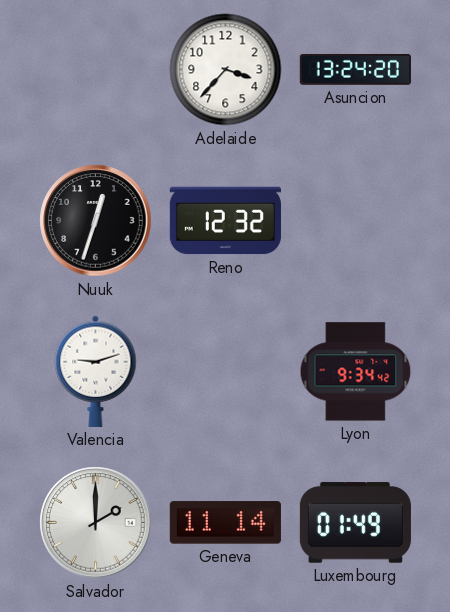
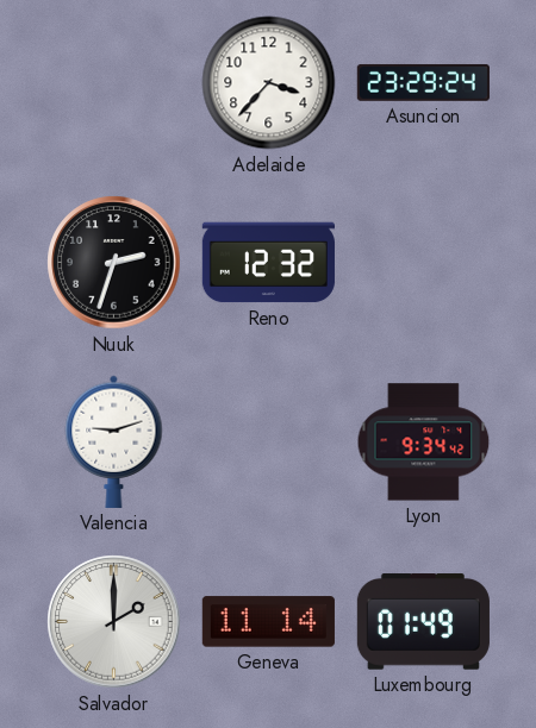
Asuncion: 13:24 -> 23:29
Nuuk: 12:33 -> 2:33
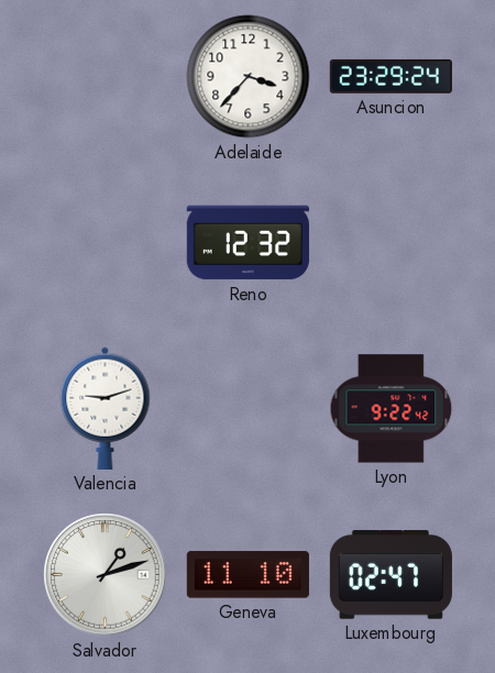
Nuuk: 2:33 -> none
Lyon: 9:34 -> 9:22
Salvador: 2:00 -> 1:12
Geneva: 11:14 -> 11:10
Luxembourg: 01:49 -> 02:47
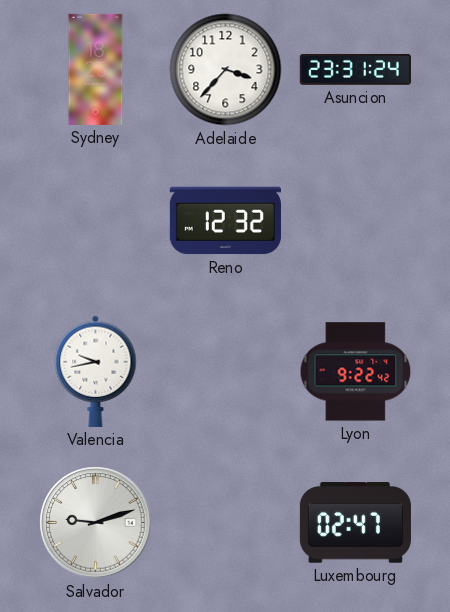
Sydney: none -> 18:25
Asuncion: 23:29 -> 23:31
Valencia: 9:12 -> 9:43
Salvador: 1:12 -> 9:12
Geneva: 11:10 -> none
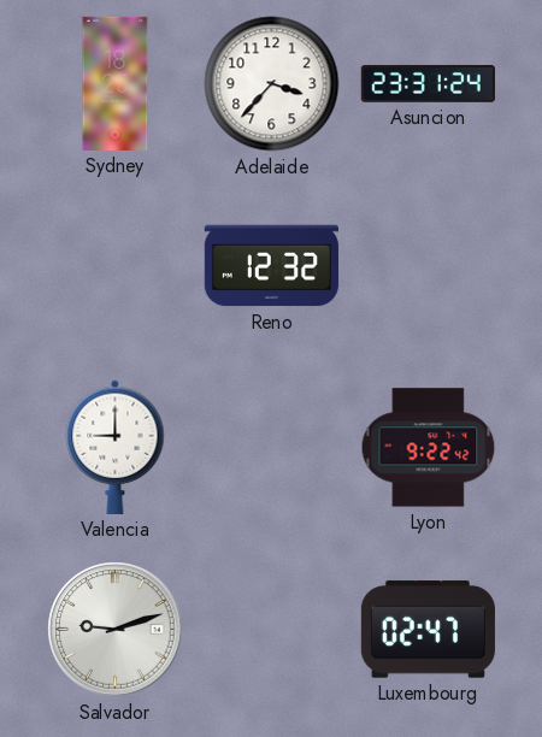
Valencia: 9:43 -> 9:00
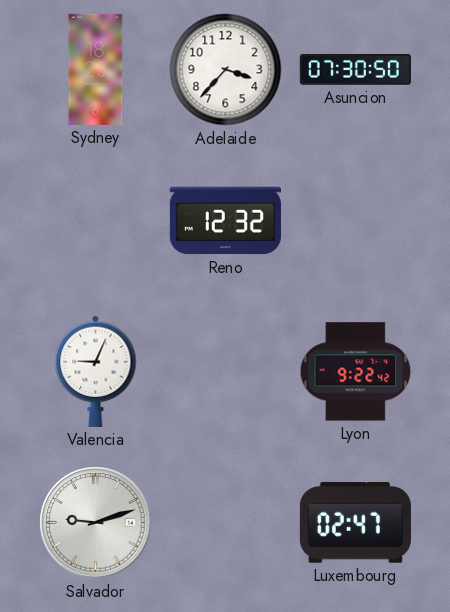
Asuncion: 23:31 -> 07:30
Valencia: 9:00 -> 9:04
